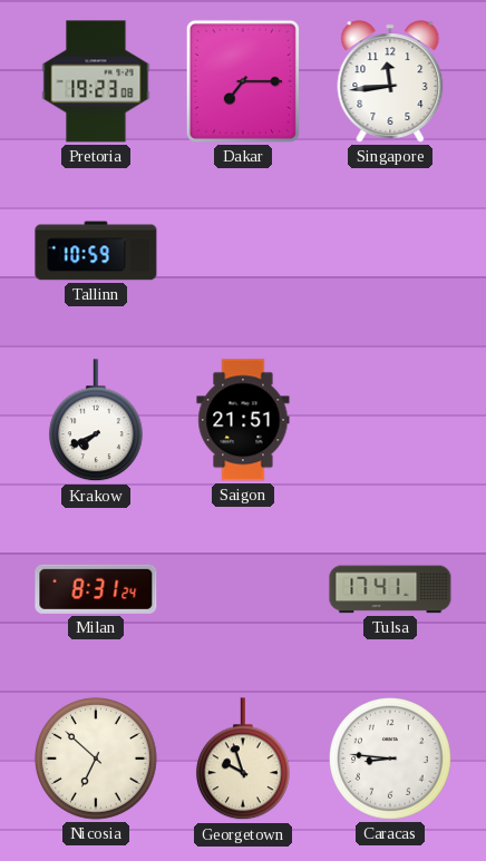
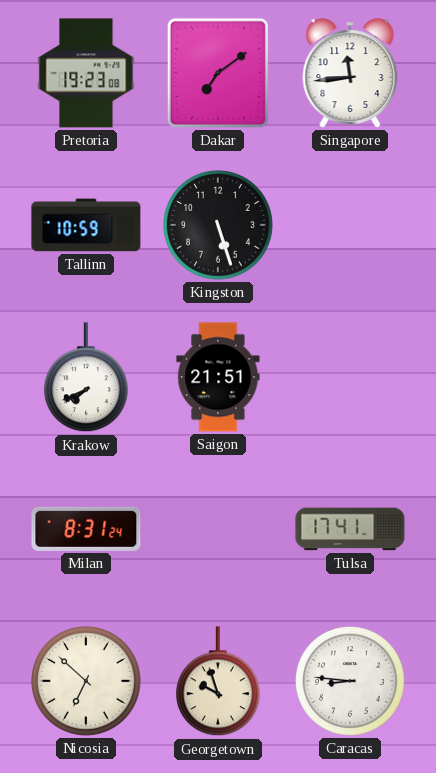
Dakar: 7:15 -> 7:09
Kingston: none -> 5:27
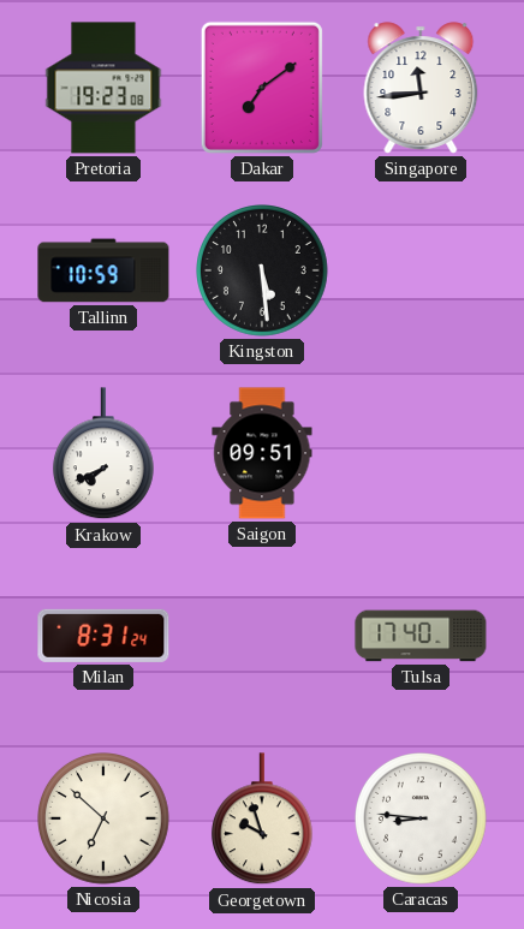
Kingston: 5:27 -> 5:29
Saigon: 21:51 -> 09:51
Tulsa: 17:41 -> 17:40
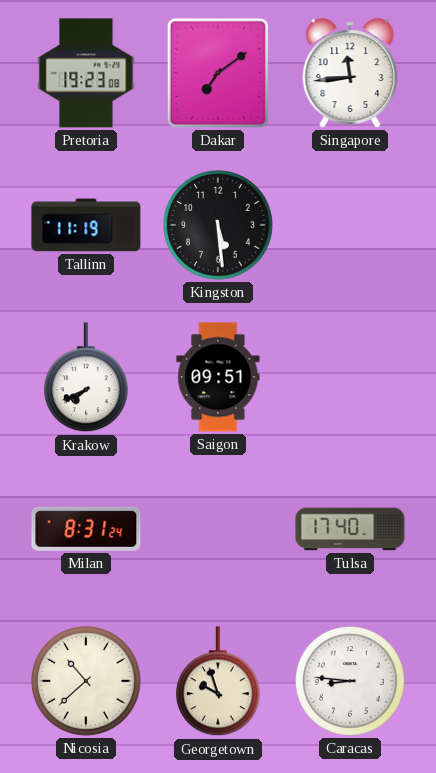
Tallinn: 10:59 -> 11:19
Nicosia: 6:52 -> 10:38
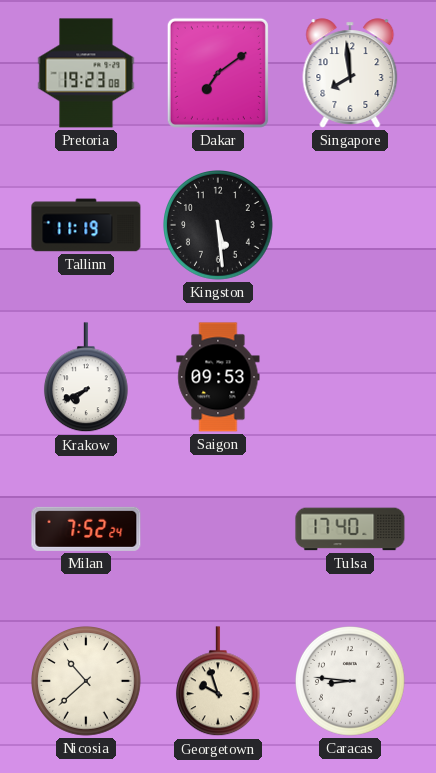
Singapore: 11:44 -> 7:59
Saigon: 09:51 -> 09:53
Milan: 8:31 -> 7:52
